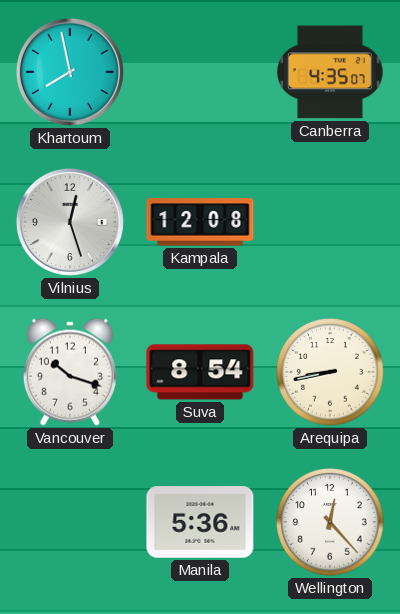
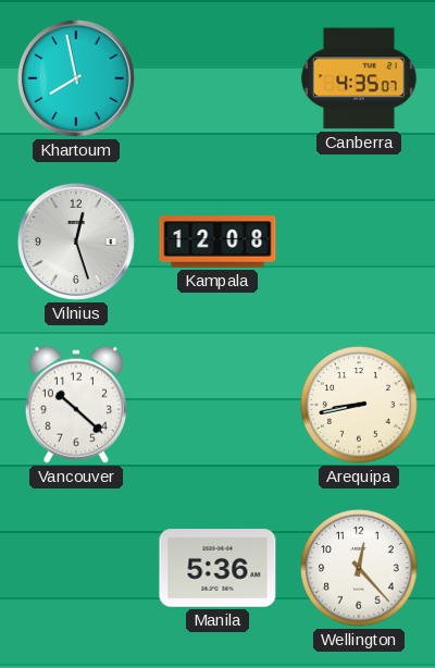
Vancouver: 10:18 -> 10:22
Suva: 8:54 -> none
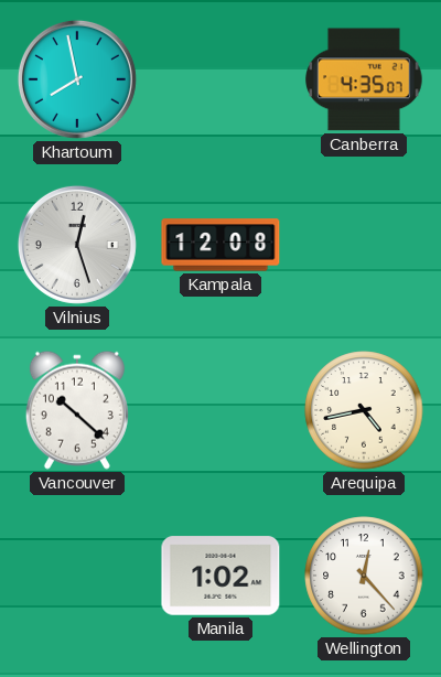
Arequipa: 8:43 -> 4:43
Manila: 5:36 -> 1:02
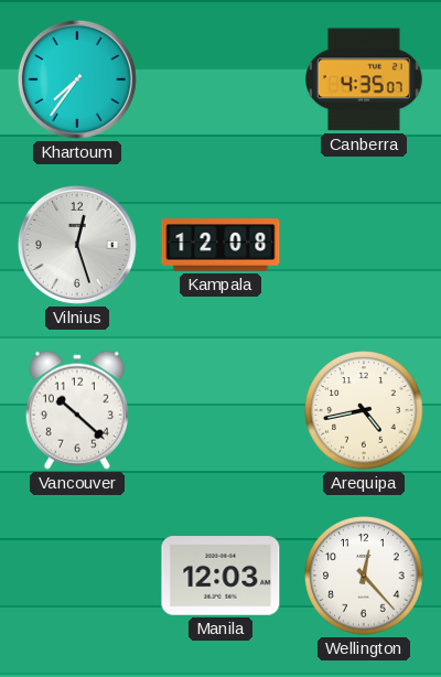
Khartoum: 7:58 -> 7:36
Manila: 1:02 -> 12:03
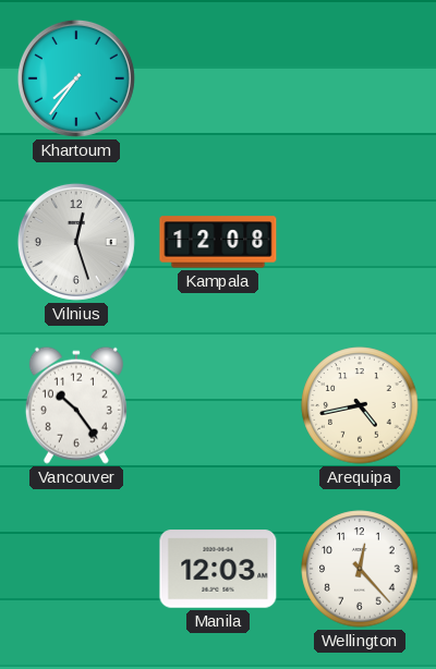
Canberra: 4:35 -> none
Vancouver: 10:22 -> 10:24
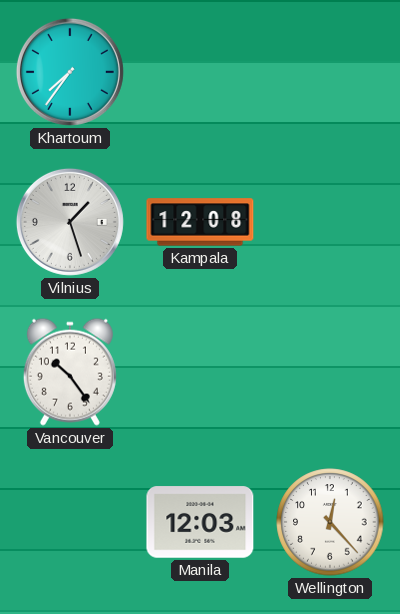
Vilnius: 12:27 -> 1:27
Arequipa: 4:43 -> none
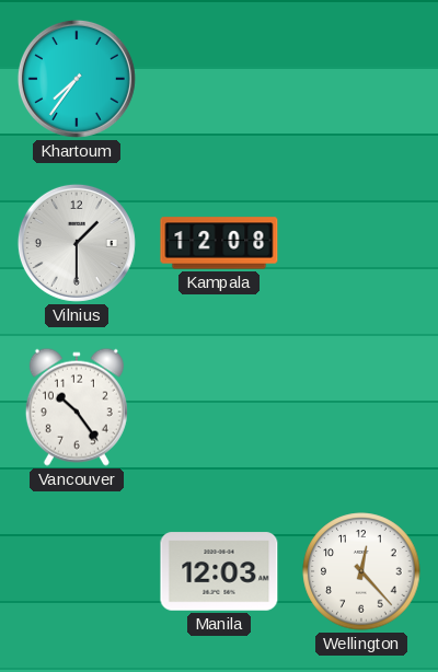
Vilnius: 1:27 -> 1:30
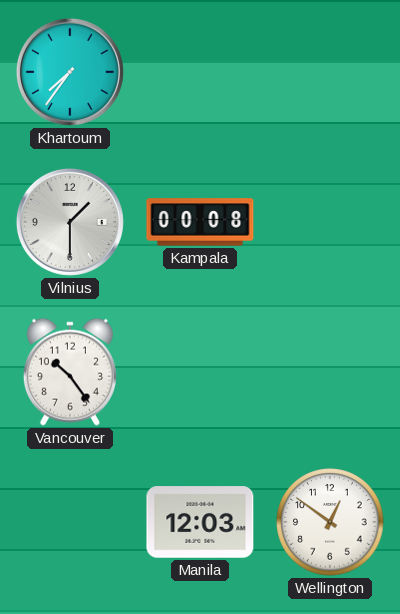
Kampala: 12:08 -> 00:08
Wellington: 12:23 -> 12:51
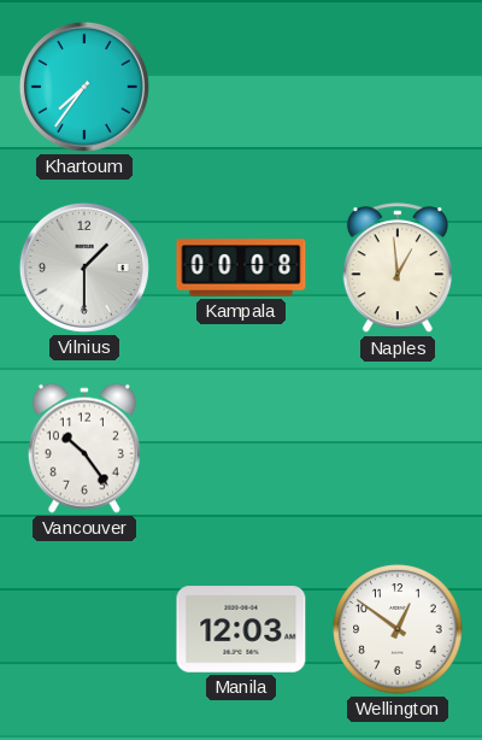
Naples: none -> 12:59
